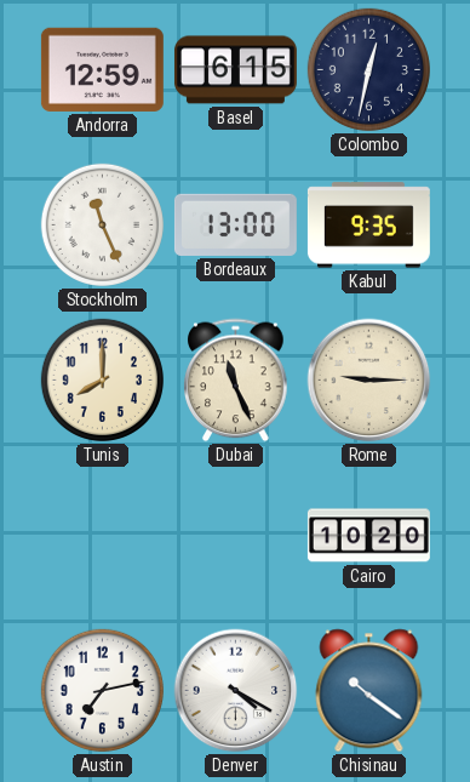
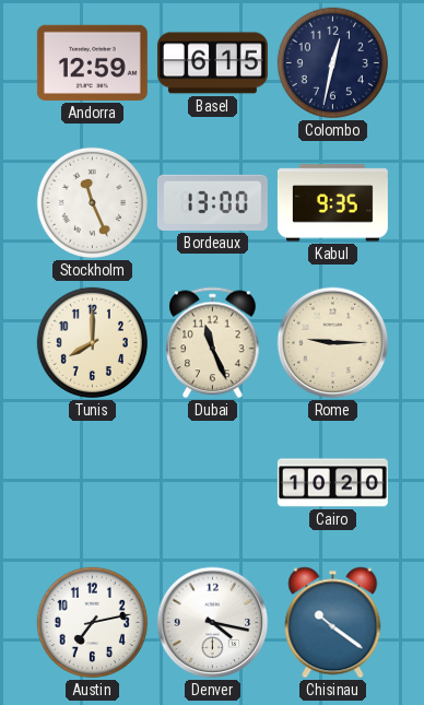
Denver: 4:20 -> 4:17
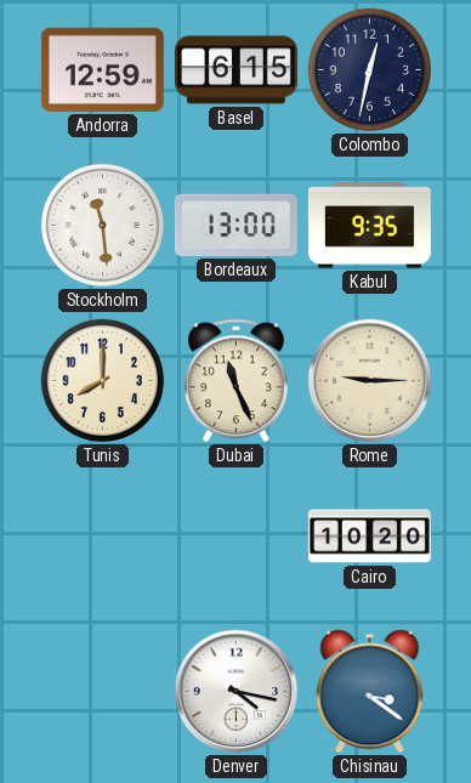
Stockholm: 11:26 -> 11:29
Austin: 7:13 -> none
Chisinau: 10:21 -> 3:21
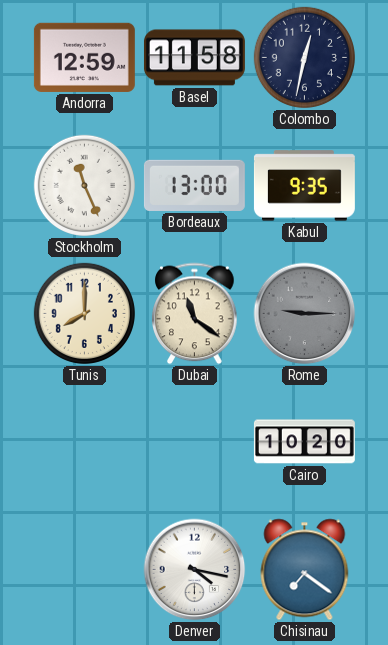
Basel: 6:15 -> 11:58
Stockholm: 11:29 -> 11:26
Dubai: 11:26 -> 11:21
Rome dial: cream -> grey
Chisinau: 3:21 -> 7:21
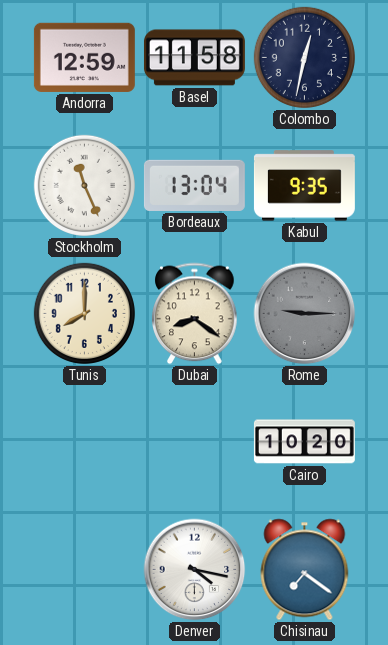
Bordeaux: 13:00 -> 13:04
Dubai: 11:21 -> 8:21
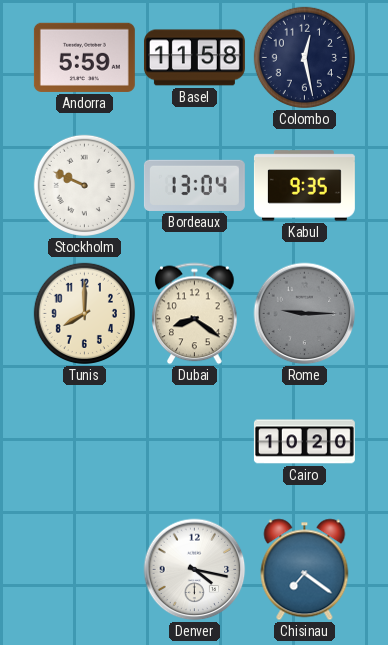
Andorra: 12:59 -> 5:59
Colombo: 12:32 -> 12:28
Stockholm: 11:26 -> 9:49
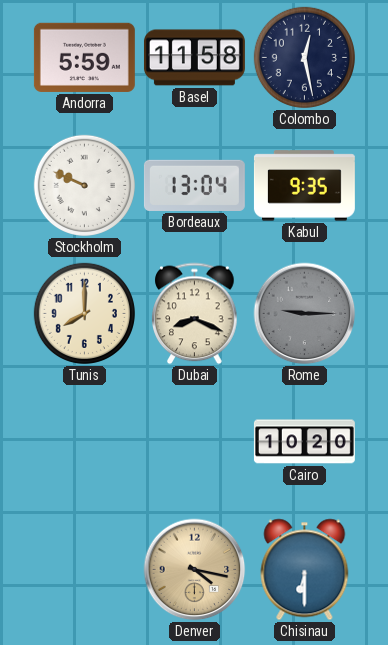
Dubai: 8:21 -> 8:19
Denver dial: white -> champagne
Chisinau: 7:21 -> 6:30
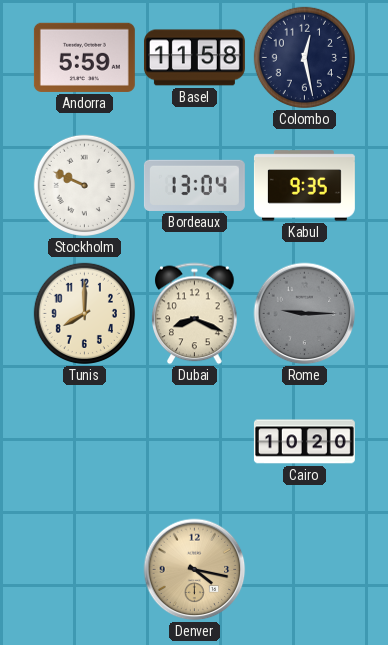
Chisinau: 6:30 -> none
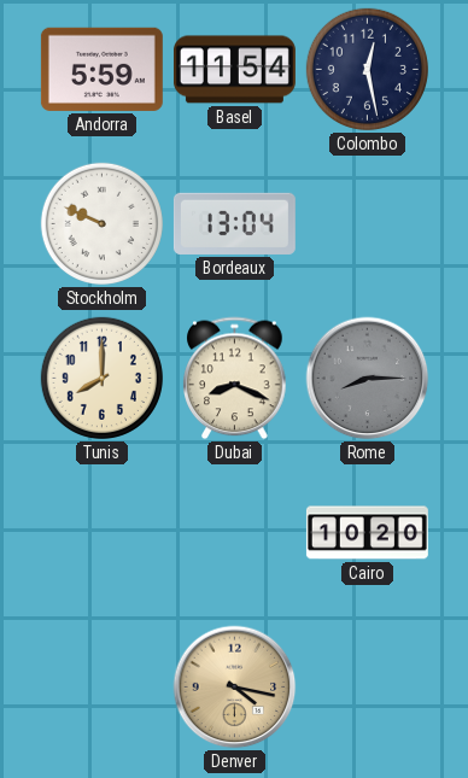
Basel: 11:58 -> 11:54
Kabul: 9:35 -> none
Rome: 9:15 -> 8:15
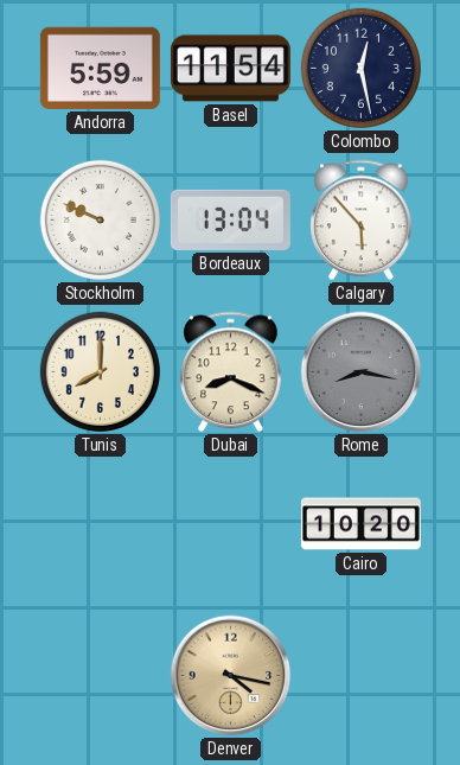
Calgary: none -> 5:53
Rome: 8:15 -> 8:17
